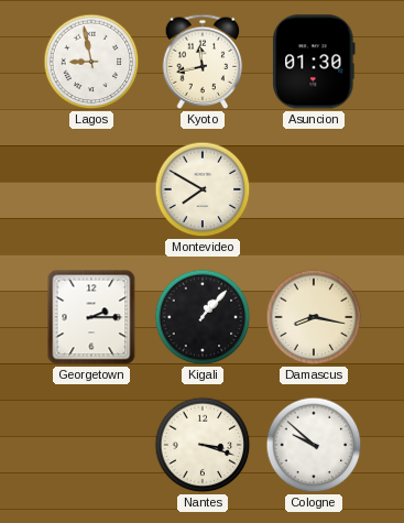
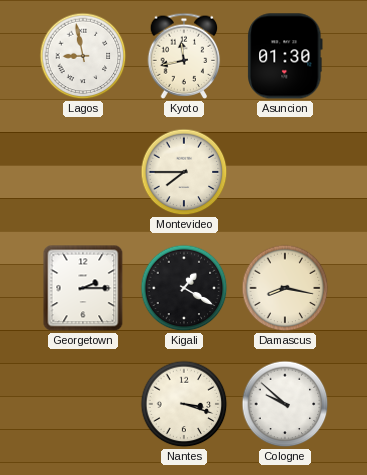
Montevideo: 7:50 -> 7:45
Kigali: 1:07 -> 1:20
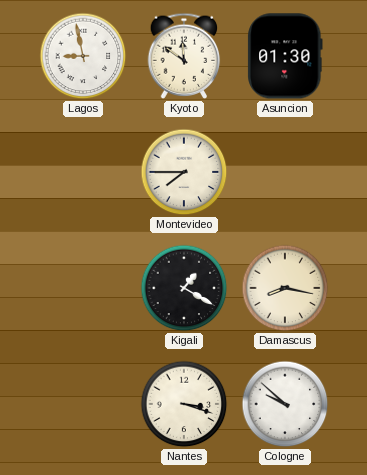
Kyoto: 11:43 -> 11:51
Georgetown: 2:15 -> none
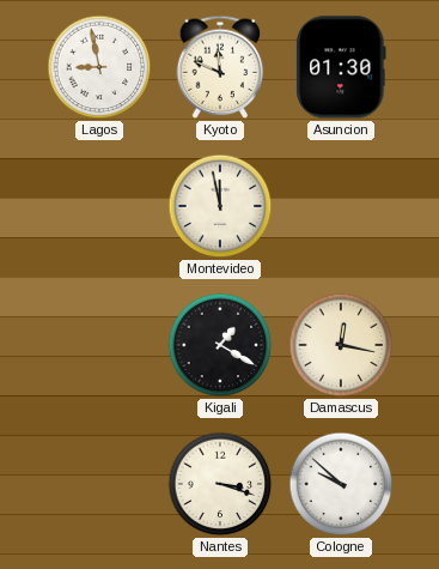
Kyoto: 11:51 -> 11:49
Montevideo: 7:45 -> 11:58
Damascus: 8:17 -> 12:17
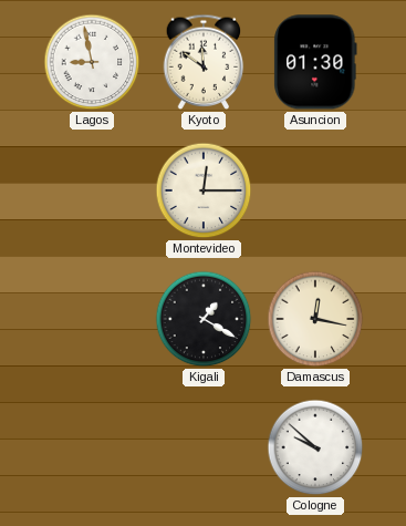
Kyoto: 11:49 -> 11:51
Montevideo: 11:58 -> 12:15
Nantes: 3:18 -> none
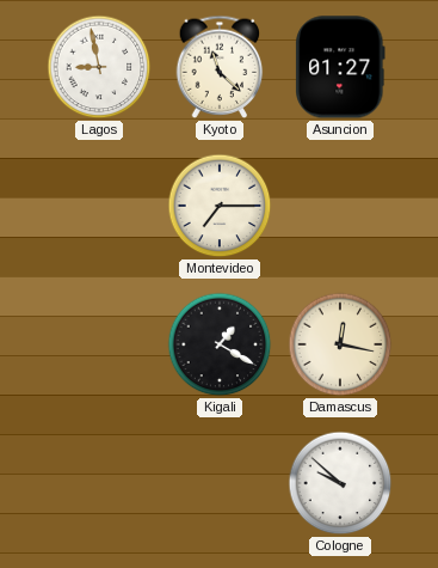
Kyoto: 11:51 -> 11:22
Asuncion: 01:30 -> 01:27
Montevideo: 12:15 -> 7:15
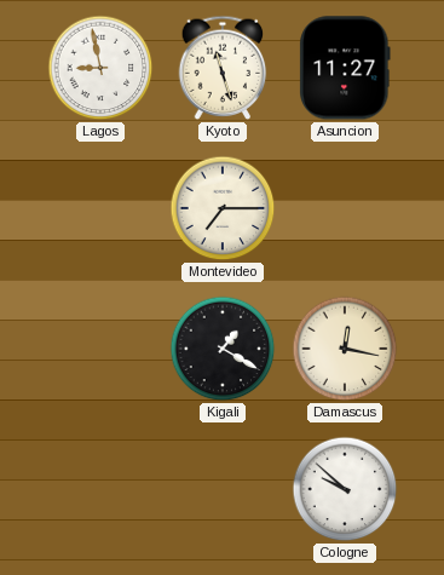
Kyoto: 11:22 -> 11:27
Asuncion: 01:27 -> 11:27
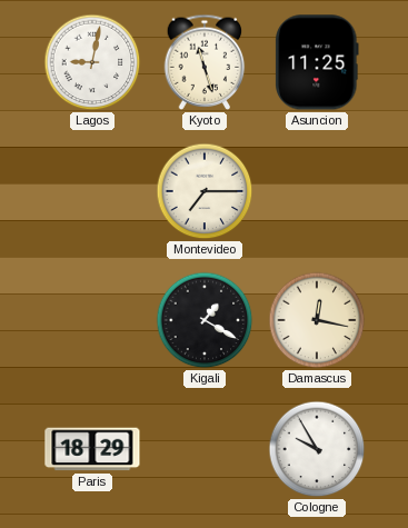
Lagos: 8:58 -> 9:02
Asuncion: 11:27 -> 11:25
Paris: none -> 18:29
Cologne: 9:52 -> 9:55
